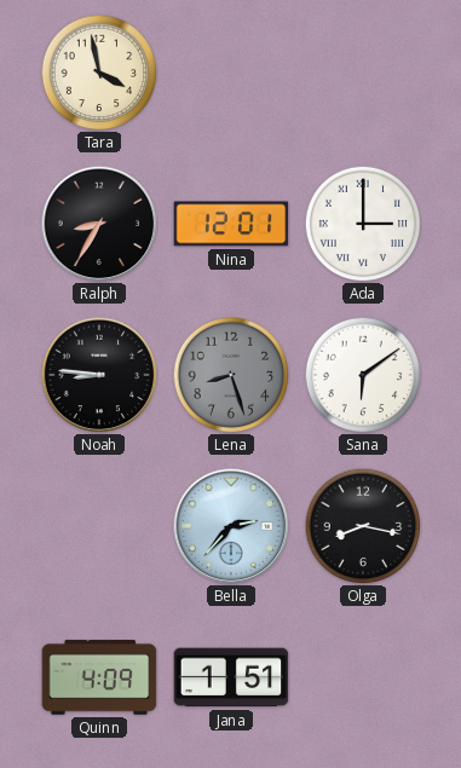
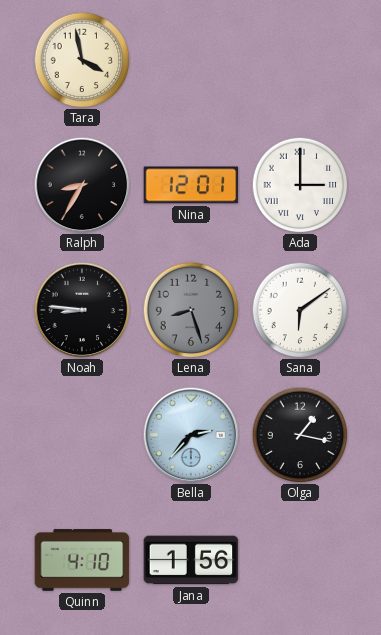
Olga: 8:17 -> 1:17
Quinn: 4:09 -> 4:10
Jana: 1:51 -> 1:56
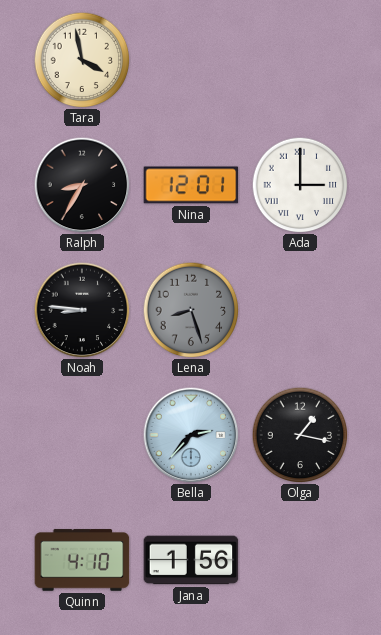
Sana: 6:09 -> none
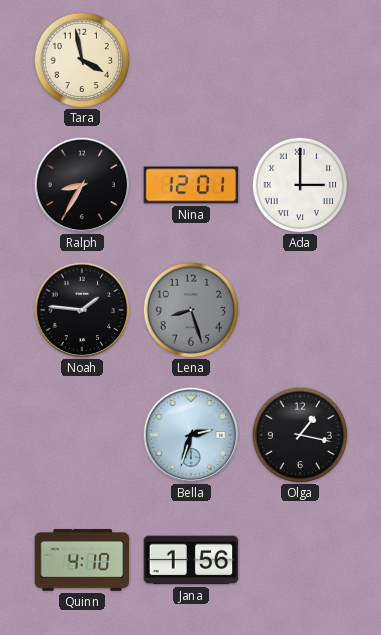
Noah: 8:46 -> 1:46
Bella: 2:37 -> 2:33
